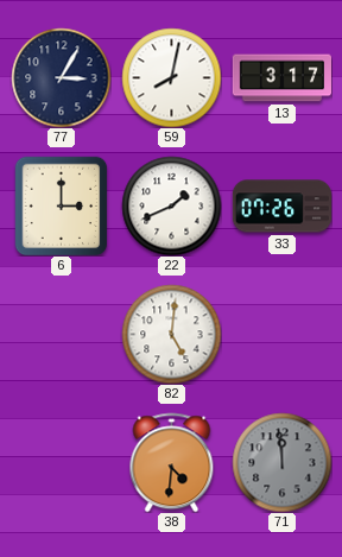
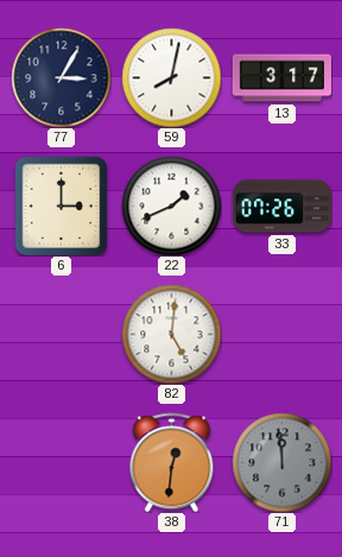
38: 4:31 -> 12:31
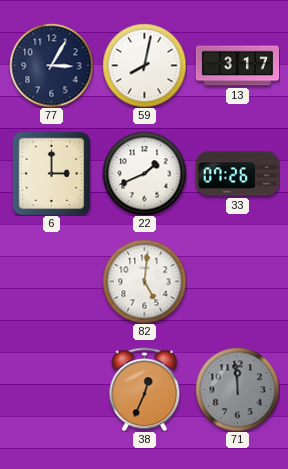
38: 12:31 -> 12:34
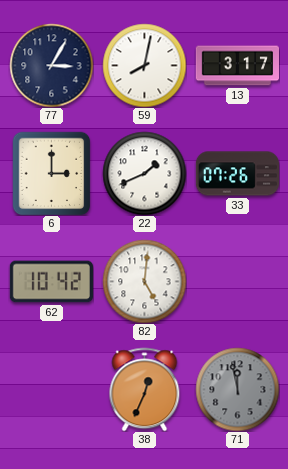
62: none -> 10:42
71: 11:59 -> 11:58
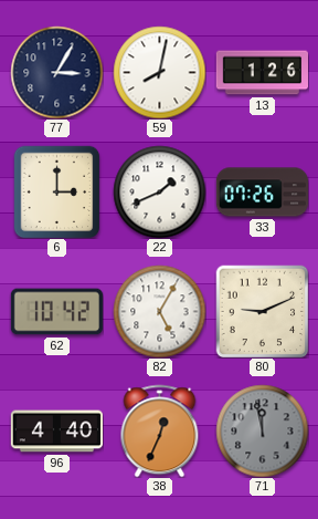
13: 3:17 -> 1:26
82: 5:01 -> 5:05
80: none -> 9:11
96: none -> 4:40
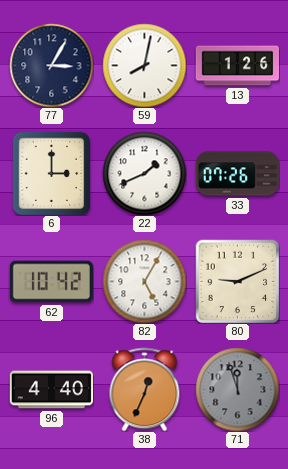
71: 11:58 -> 11:57
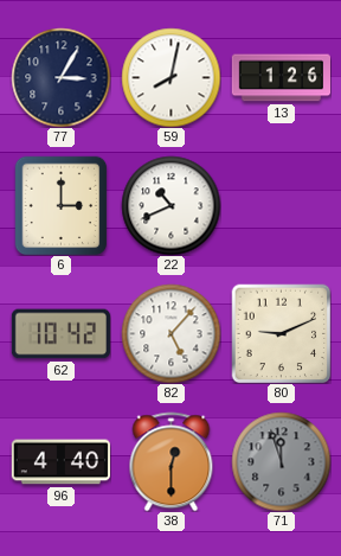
22: 1:41 -> 10:41
33: 07:26 -> none
82: 5:05 -> 5:07
38: 12:34 -> 12:30
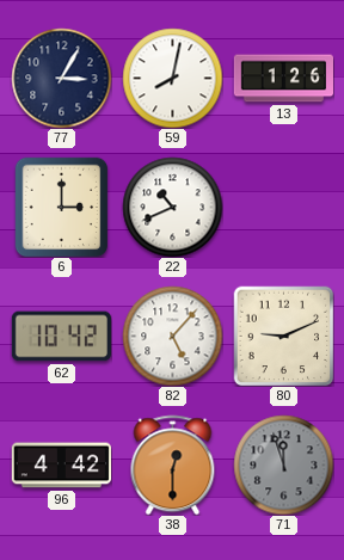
96: 4:40 -> 4:42
